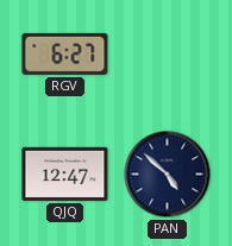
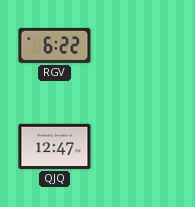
RGV: 6:27 -> 6:22
PAN: 4:52 -> none
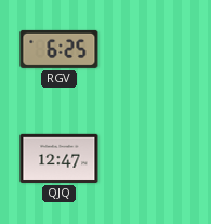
RGV: 6:22 -> 6:25
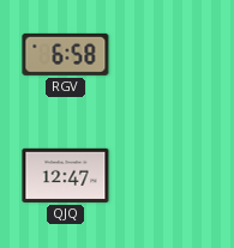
RGV: 6:25 -> 6:58
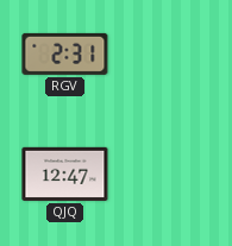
RGV: 6:58 -> 2:31
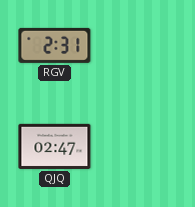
QJQ: 12:47 -> 02:47
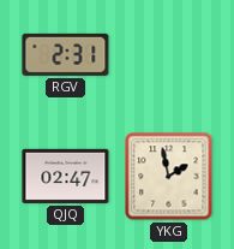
YKG: none -> 1:58
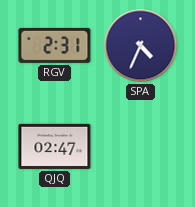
SPA: none -> 4:34
YKG: 1:58 -> none
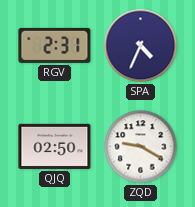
QJQ: 02:47 -> 02:50
ZQD: none -> 9:20
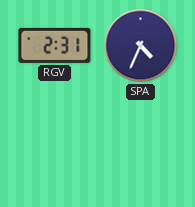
QJQ: 02:50 -> none
ZQD: 9:20 -> none
